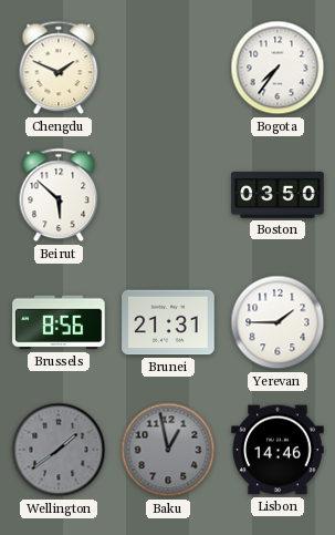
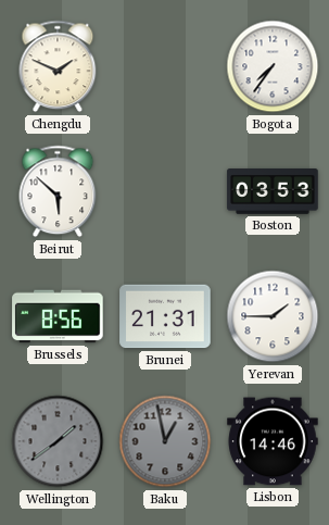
Boston: 03:50 -> 03:53
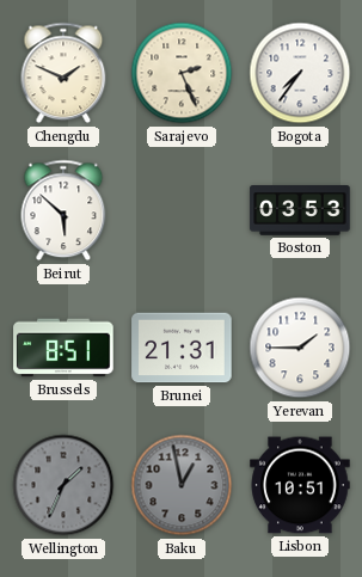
Sarajevo: none -> 2:26
Brussels: 8:56 -> 8:51
Wellington: 1:39 -> 1:34
Lisbon: 14:46 -> 10:51
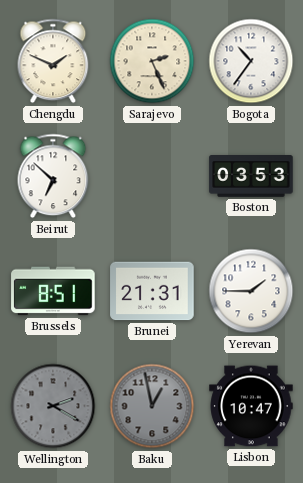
Bogota: 7:36 -> 10:36
Beirut: 5:52 -> 6:52
Wellington: 1:34 -> 2:20
Lisbon: 10:51 -> 10:47
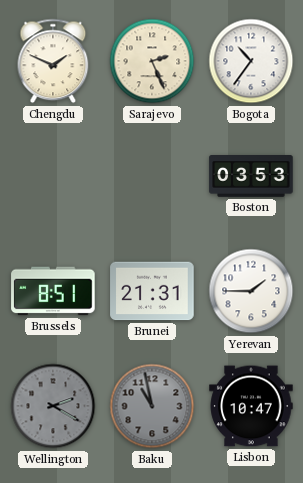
Beirut: 6:52 -> none
Baku: 12:58 -> 10:58
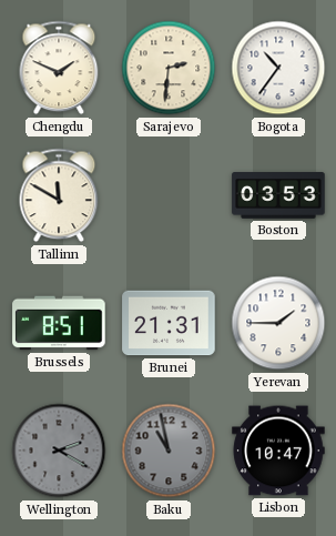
Sarajevo: 2:26 -> 2:31
Tallinn: none -> 11:50
